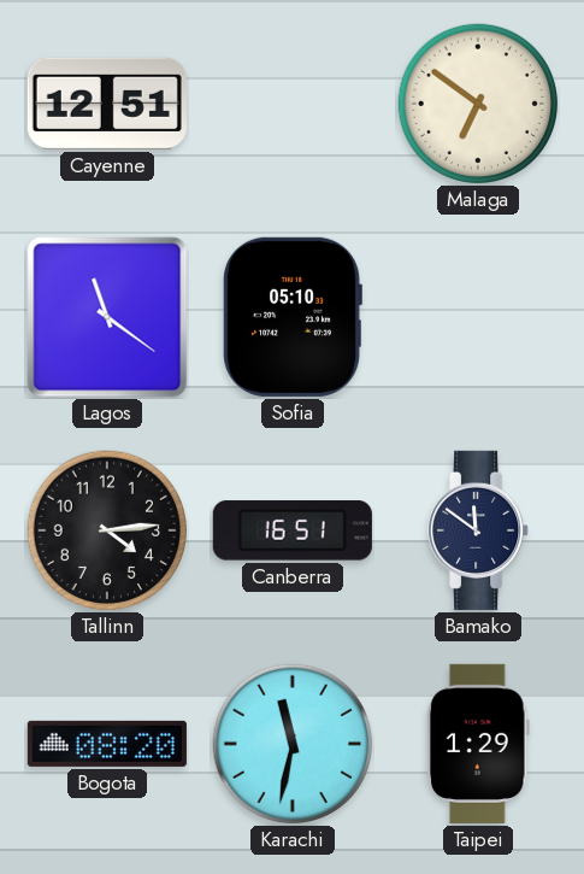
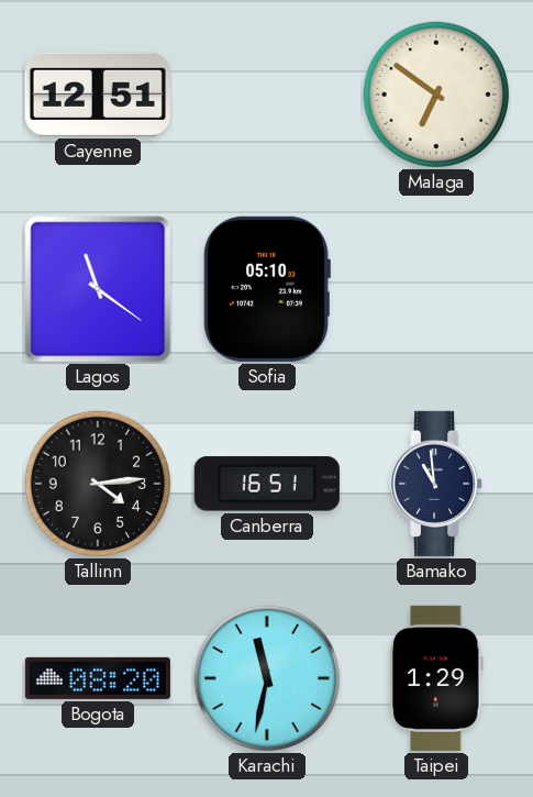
Bamako: 11:51 -> 10:59
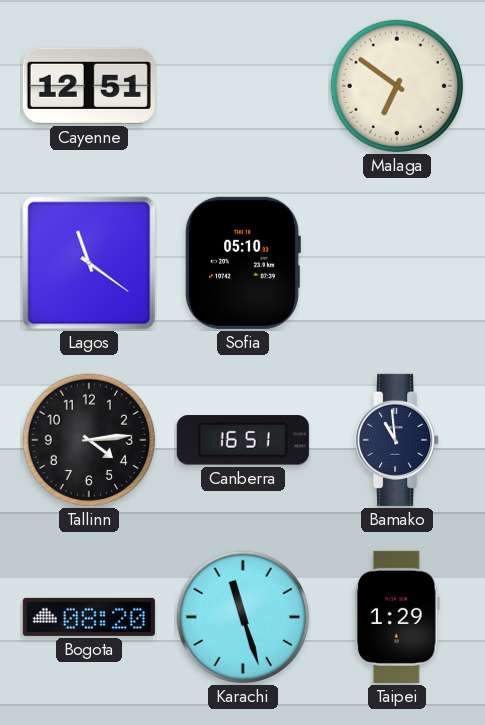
Karachi: 11:32 -> 11:27
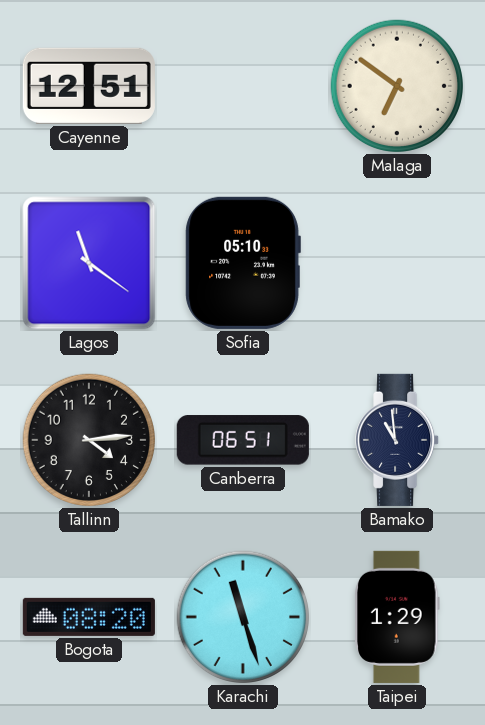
Canberra: 16:51 -> 06:51
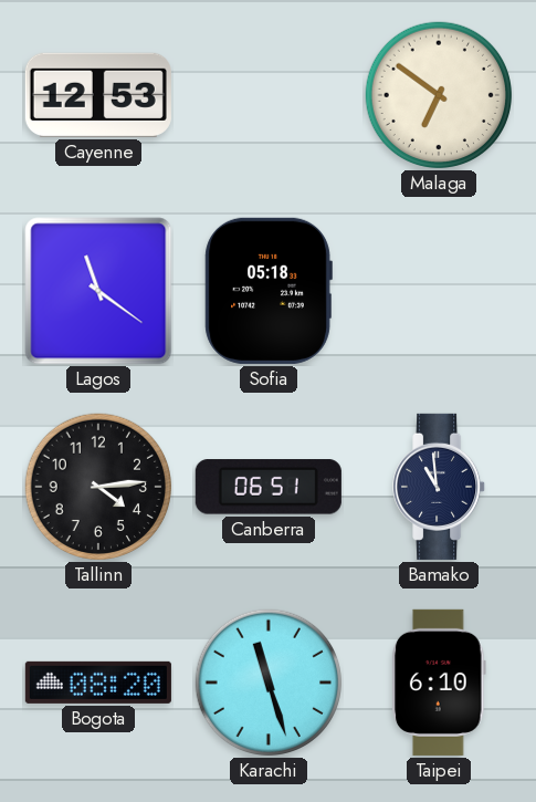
Cayenne: 12:51 -> 12:53
Sofia: 05:10 -> 05:18
Taipei: 1:29 -> 6:10
